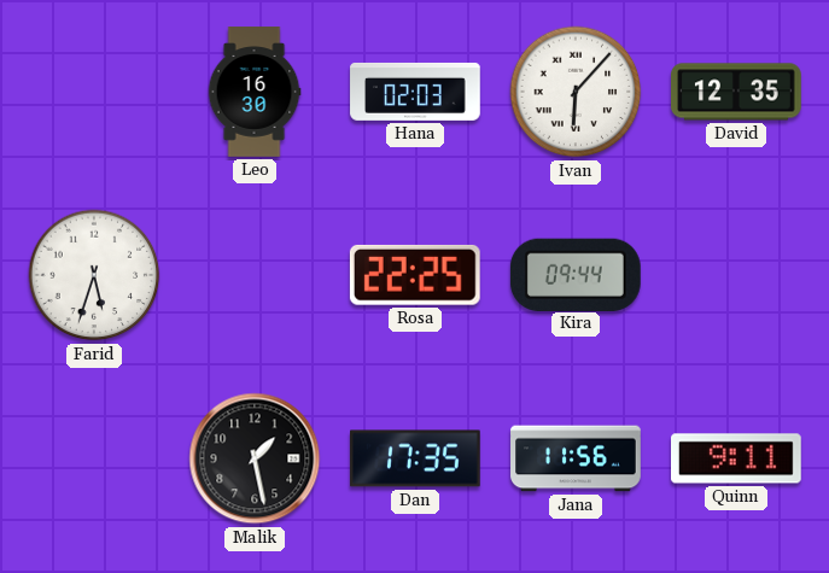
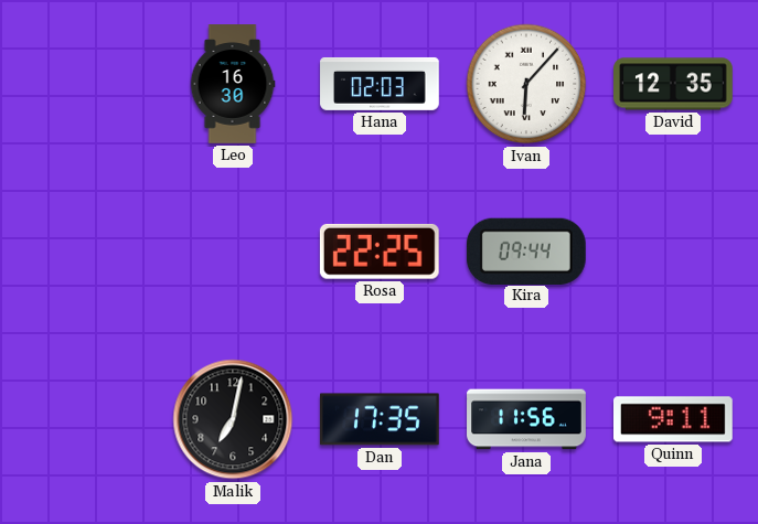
Farid: 5:33 -> none
Malik: 1:28 -> 7:02
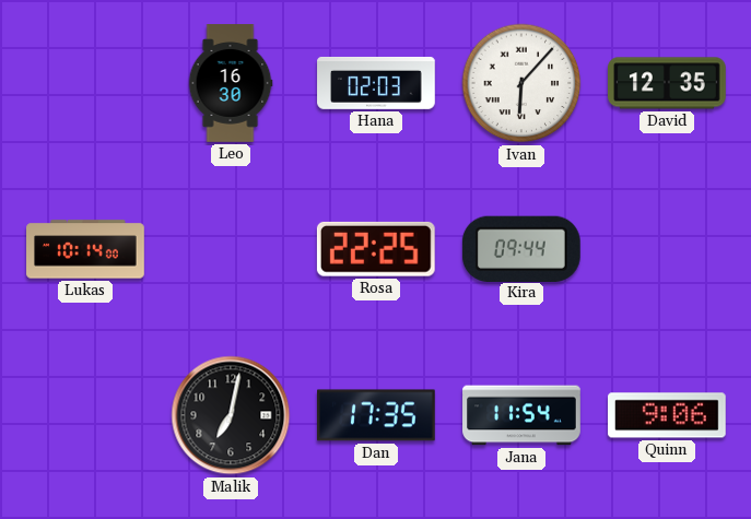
Lukas: none -> 10:14
Jana: 11:56 -> 11:54
Quinn: 9:11 -> 9:06
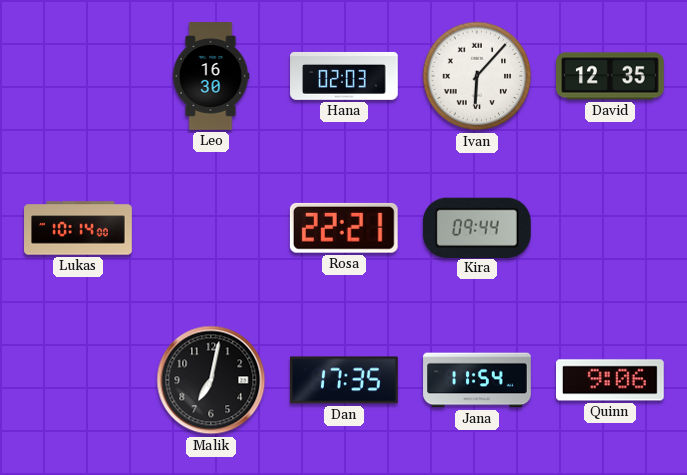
Rosa: 22:25 -> 22:21
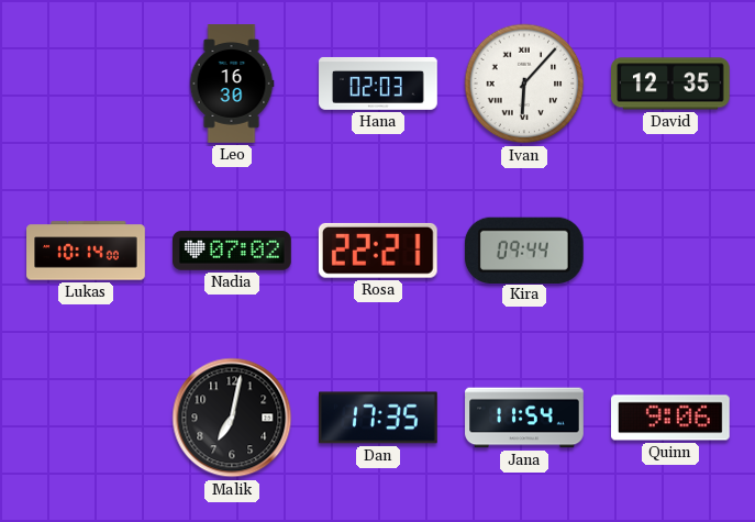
Nadia: none -> 07:02
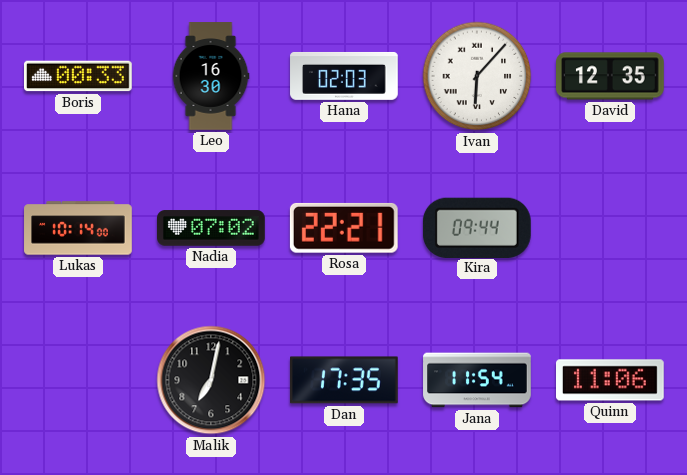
Boris: none -> 00:33
Quinn: 9:06 -> 11:06
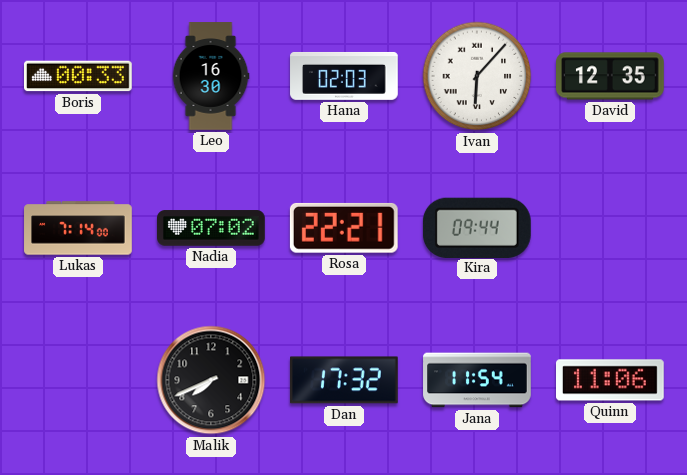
Lukas: 10:14 -> 7:14
Malik: 7:02 -> 7:41
Dan: 17:35 -> 17:32
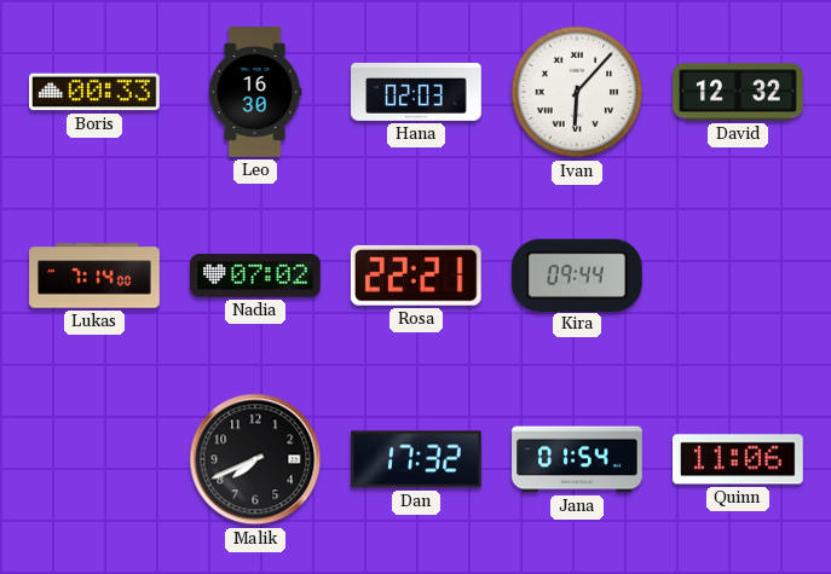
David: 12:35 -> 12:32
Jana: 11:54 -> 01:54
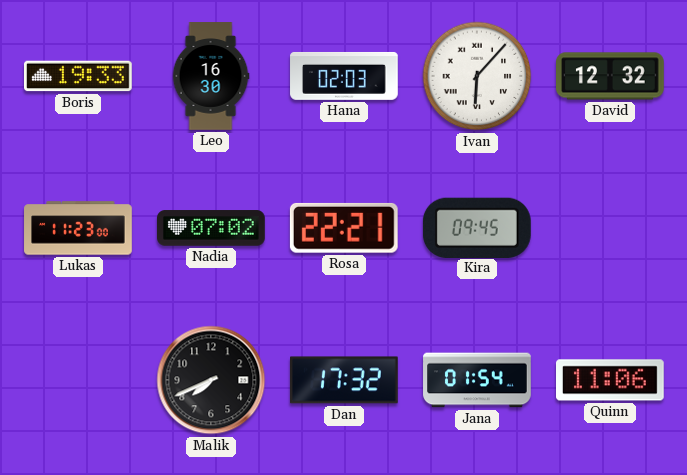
Boris: 00:33 -> 19:33
Lukas: 7:14 -> 11:23
Kira: 09:44 -> 09:45
